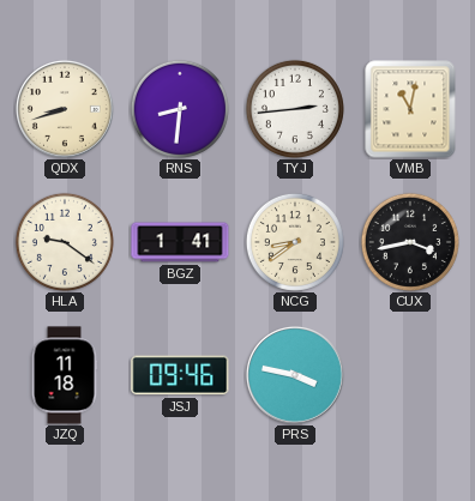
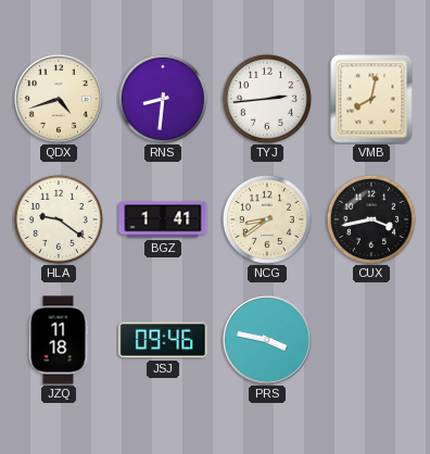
QDX: 8:42 -> 4:42
VMB: 11:02 -> 8:02
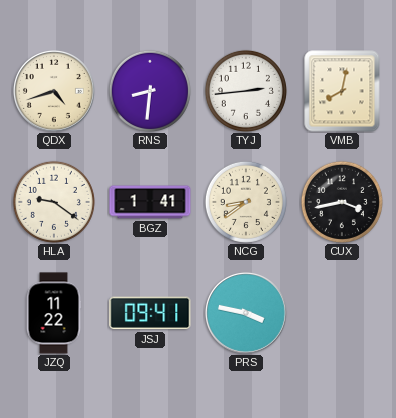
JZQ: 11:18 -> 11:22
JSJ: 09:46 -> 09:41
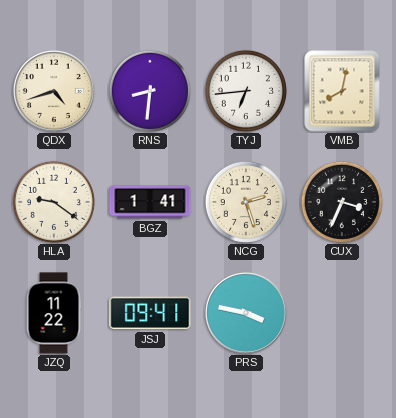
TYJ: 2:44 -> 6:44
NCG: 8:39 -> 2:27
CUX: 3:43 -> 3:34
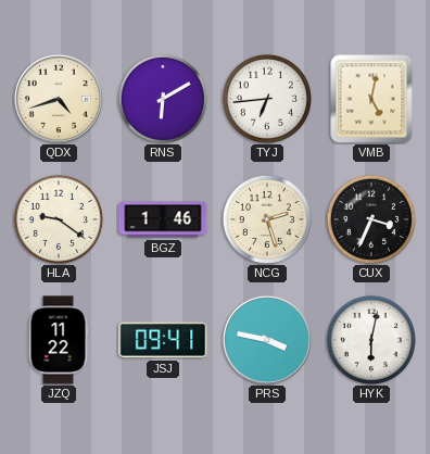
RNS: 8:31 -> 6:10
VMB: 8:02 -> 5:02
BGZ: 1:41 -> 1:46
HYK: none -> 6:02
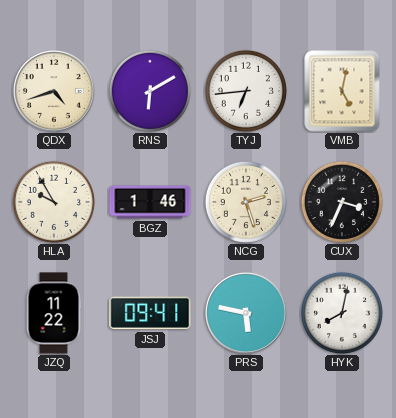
HLA: 9:21 -> 9:55
PRS: 3:47 -> 5:47
HYK: 6:02 -> 8:02
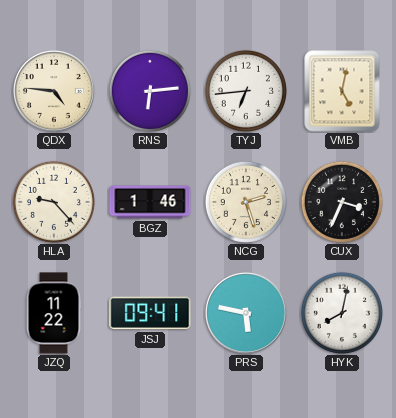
QDX: 4:42 -> 4:46
RNS: 6:10 -> 6:14
HLA: 9:55 -> 9:23
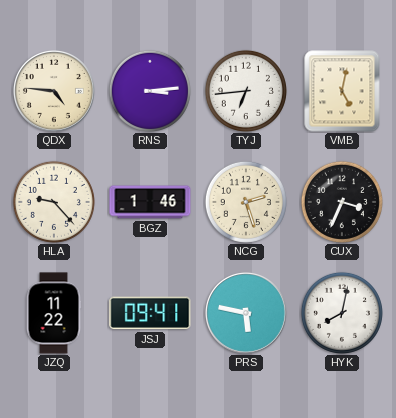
RNS: 6:14 -> 3:14
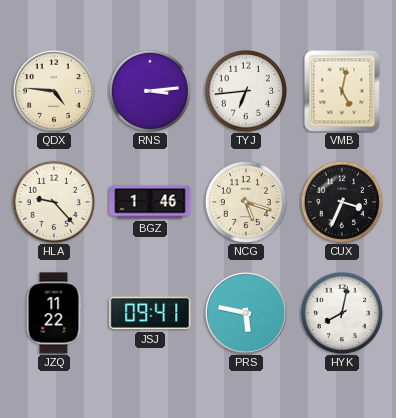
NCG: 2:27 -> 5:18
